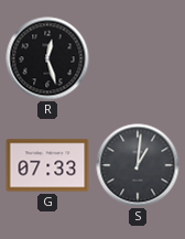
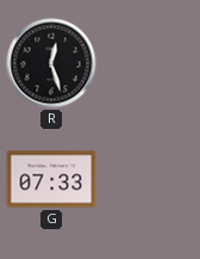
S: 1:01 -> none
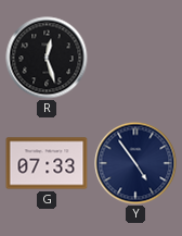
Y: none -> 4:54
